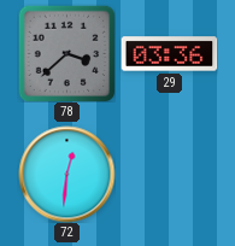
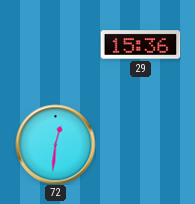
78: 3:38 -> none
29: 03:36 -> 15:36
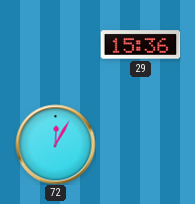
72: 12:31 -> 12:05
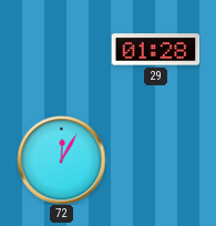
29: 15:36 -> 01:28
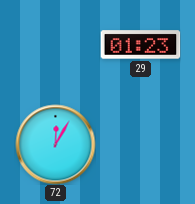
29: 01:28 -> 01:23
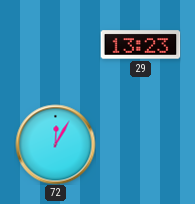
29: 01:23 -> 13:23
